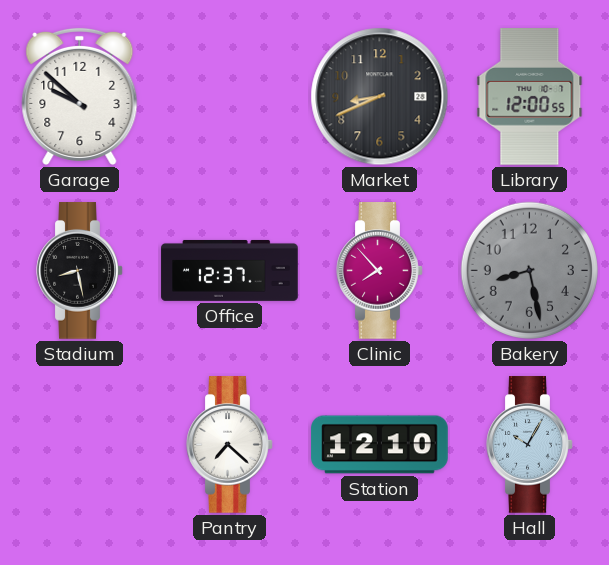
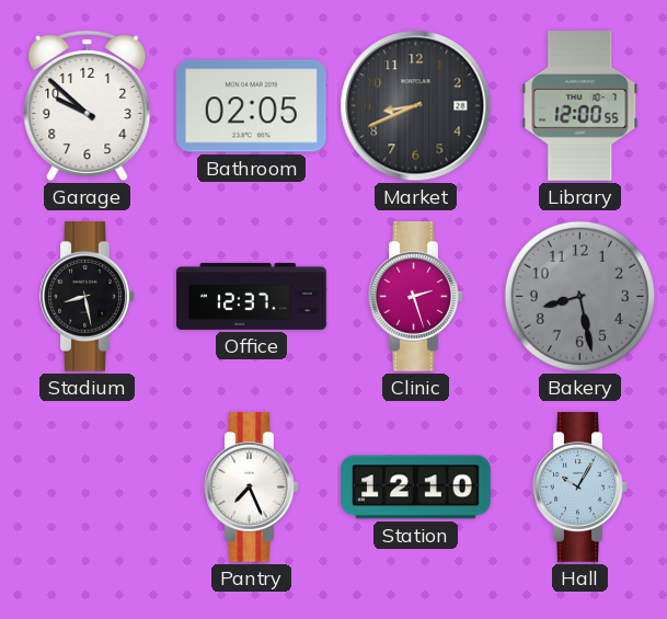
Bathroom: none -> 02:05
Clinic: 7:53 -> 2:27
Pantry: 7:22 -> 7:26
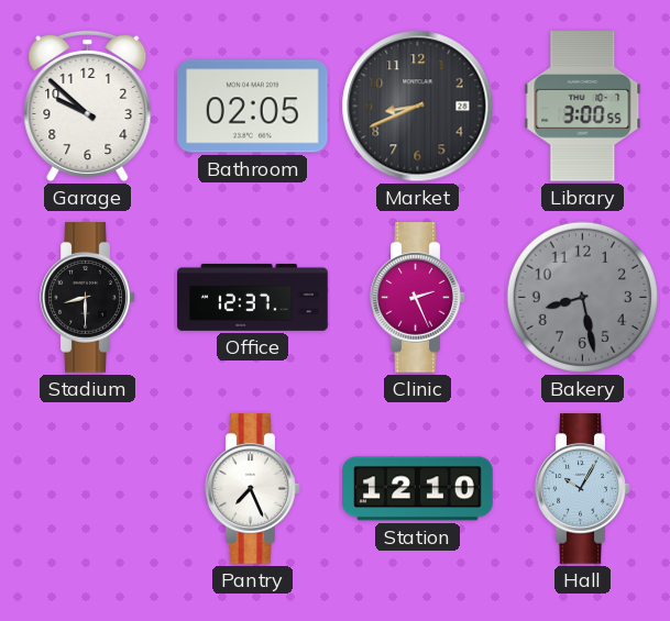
Library: 12:00 -> 3:00
Stadium: 8:28 -> 8:30
Clinic: 2:27 -> 2:26
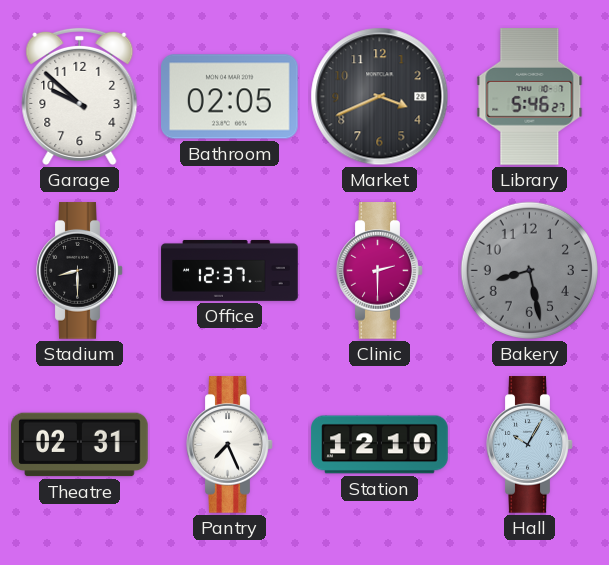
Market: 8:41 -> 3:41
Library: 3:00 -> 5:46
Clinic: 2:26 -> 2:30
Theatre: none -> 02:31
